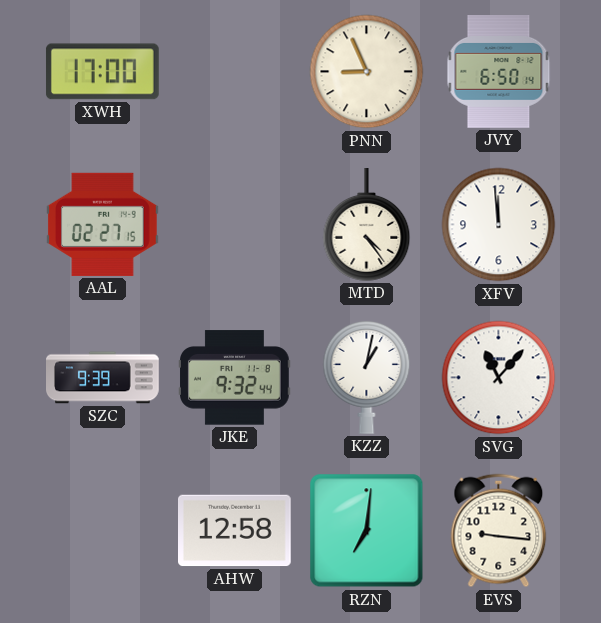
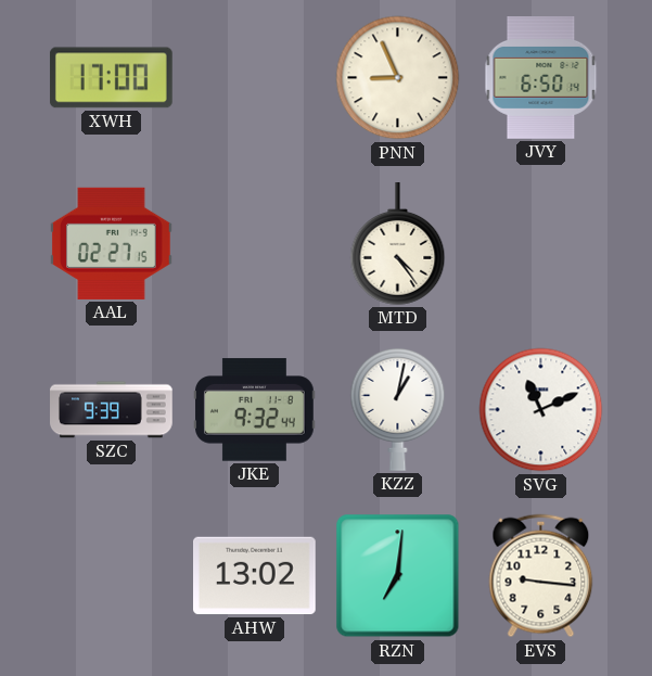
XFV: 11:59 -> none
SVG: 11:07 -> 11:11
AHW: 12:58 -> 13:02
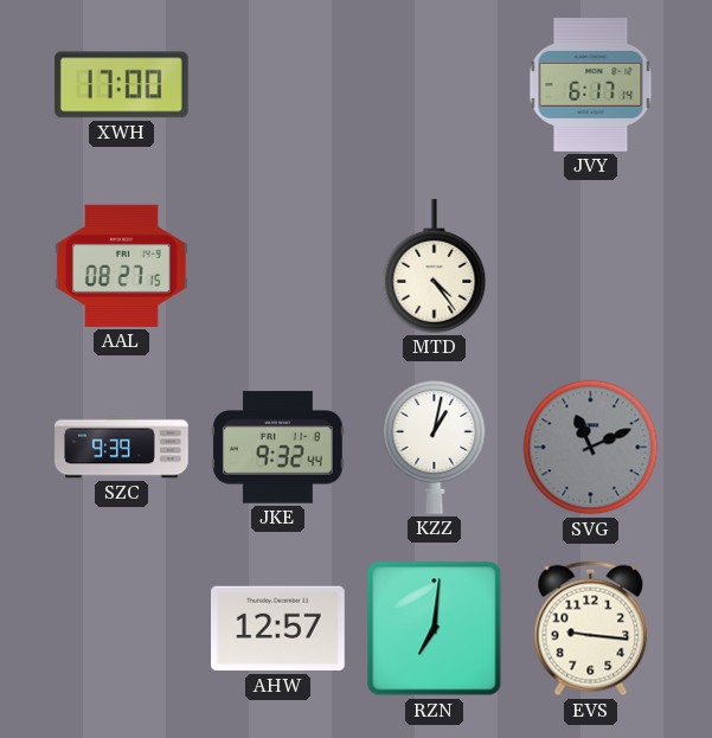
PNN: 8:56 -> none
JVY: 6:50 -> 6:17
AAL: 02:27 -> 08:27
SVG dial: white -> grey
AHW: 13:02 -> 12:57
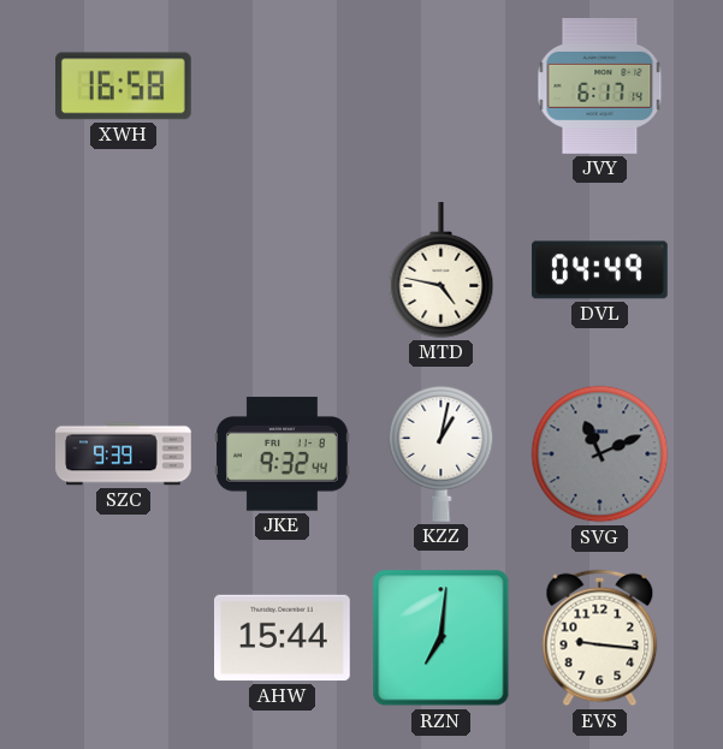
XWH: 17:00 -> 16:58
AAL: 08:27 -> none
MTD: 4:24 -> 4:47
DVL: none -> 04:49
AHW: 12:57 -> 15:44
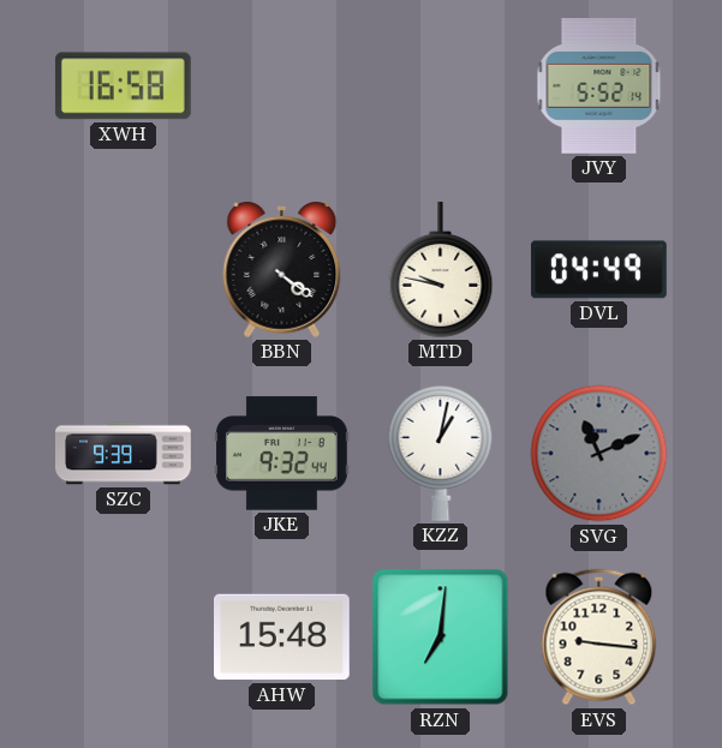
JVY: 6:17 -> 5:52
BBN: none -> 4:21
MTD: 4:47 -> 9:47
AHW: 15:44 -> 15:48
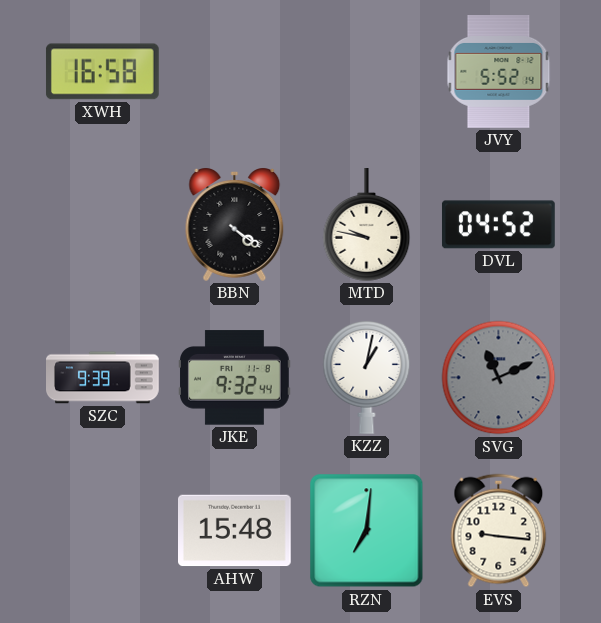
DVL: 04:49 -> 04:52
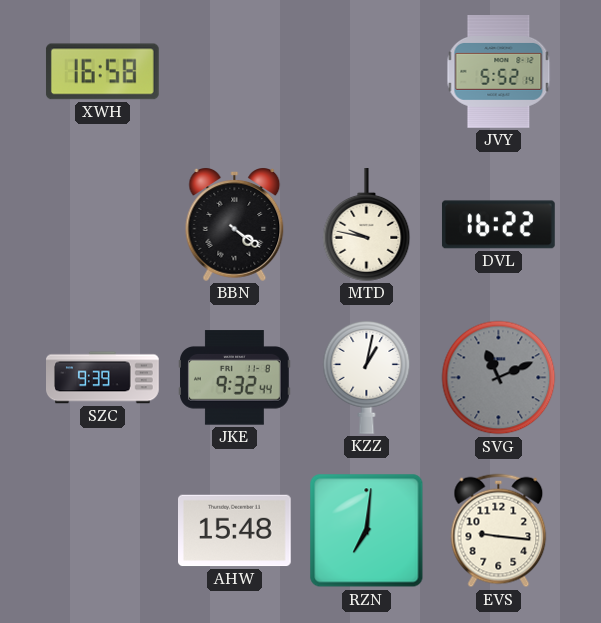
DVL: 04:52 -> 16:22
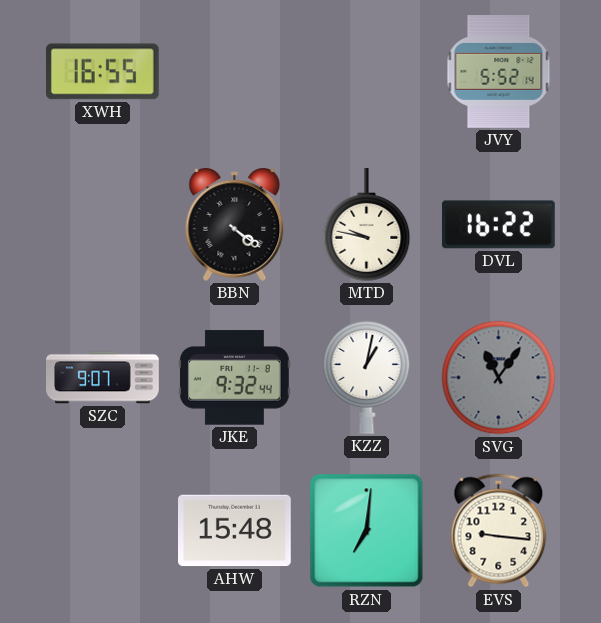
XWH: 16:58 -> 16:55
SZC: 9:39 -> 9:07
SVG: 11:11 -> 11:06
